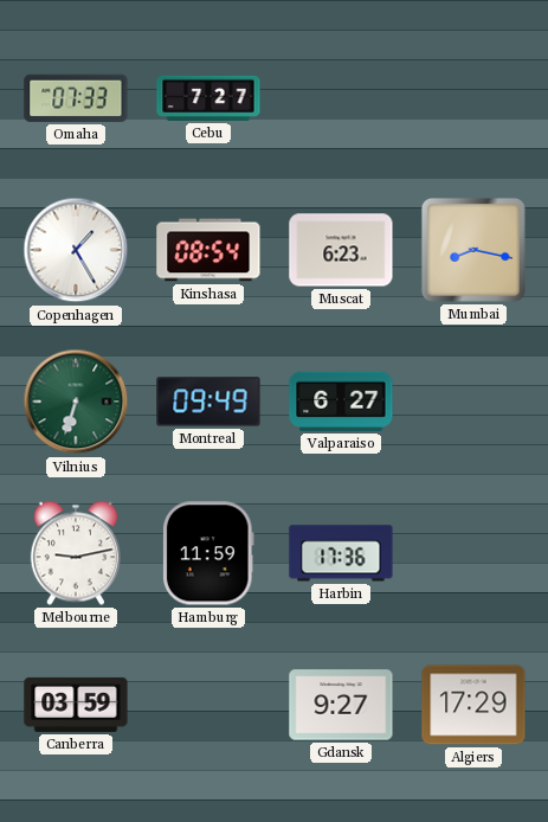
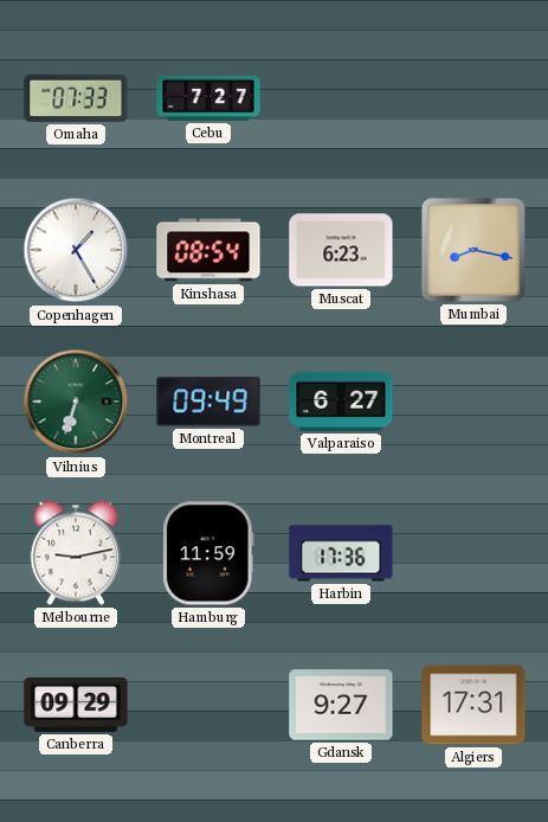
Canberra: 03:59 -> 09:29
Algiers: 17:29 -> 17:31
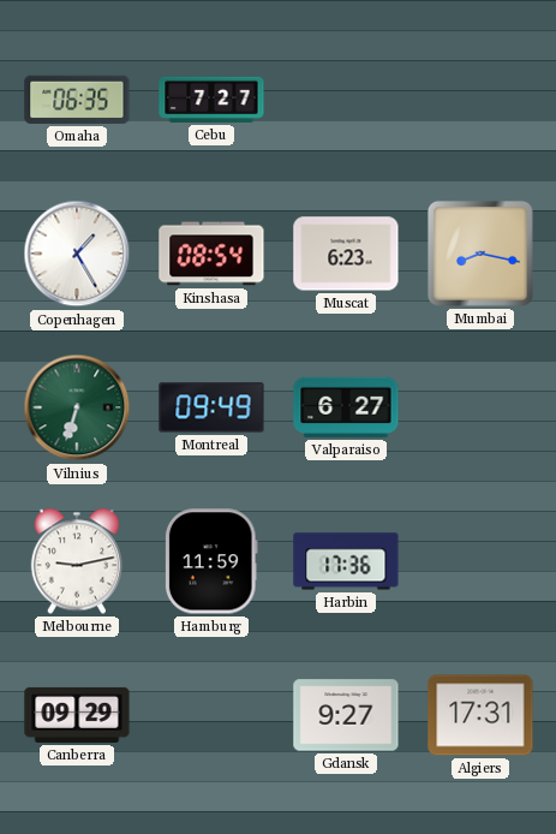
Omaha: 07:33 -> 06:35
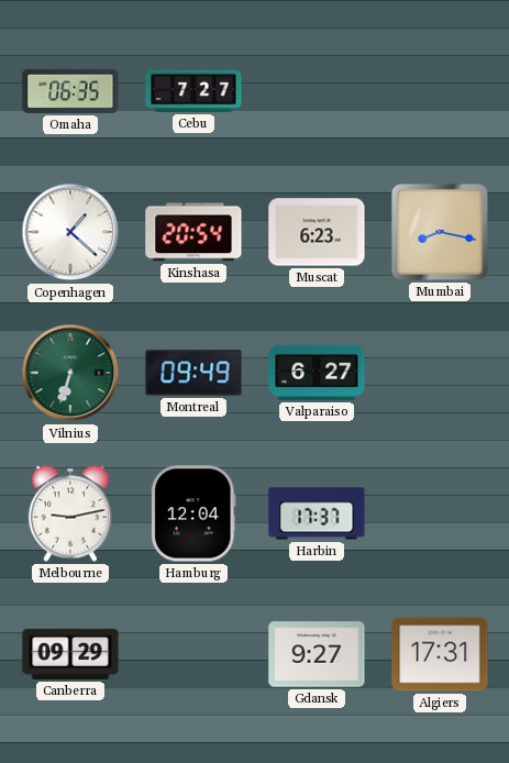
Copenhagen: 1:25 -> 1:22
Kinshasa: 08:54 -> 20:54
Hamburg: 11:59 -> 12:04
Harbin: 17:36 -> 17:37
